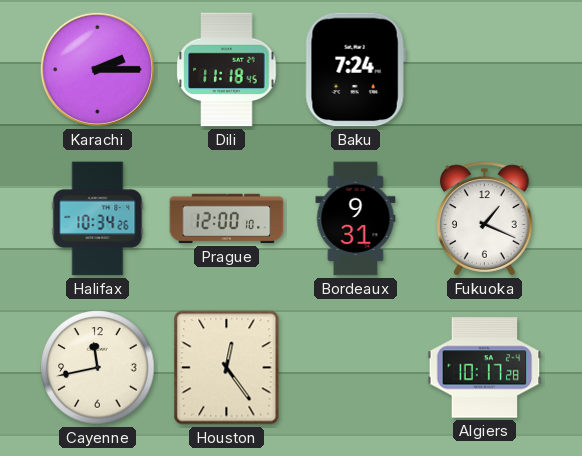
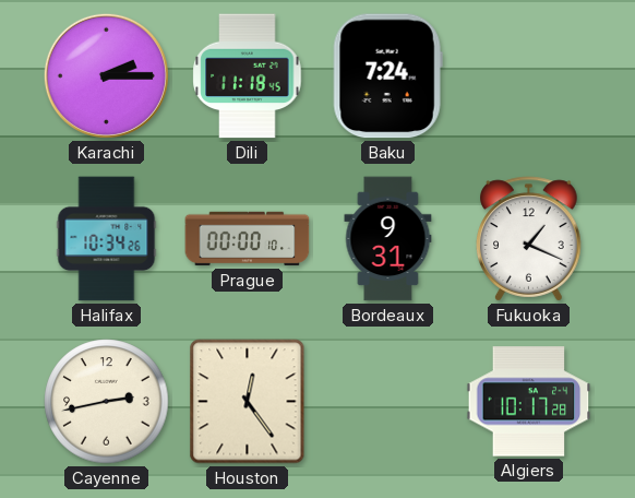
Prague: 12:00 -> 00:00
Cayenne: 11:43 -> 2:43
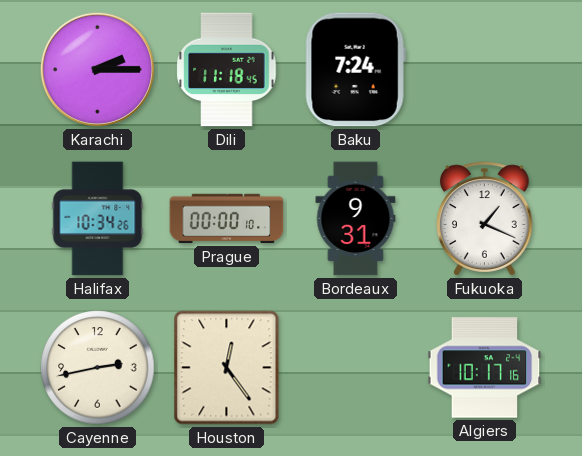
Algiers: 10:17:28 -> 10:17:16
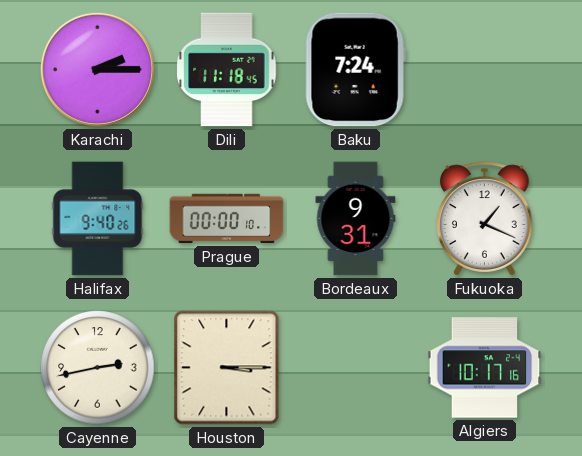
Halifax: 10:34 -> 9:40
Houston: 12:24 -> 3:15
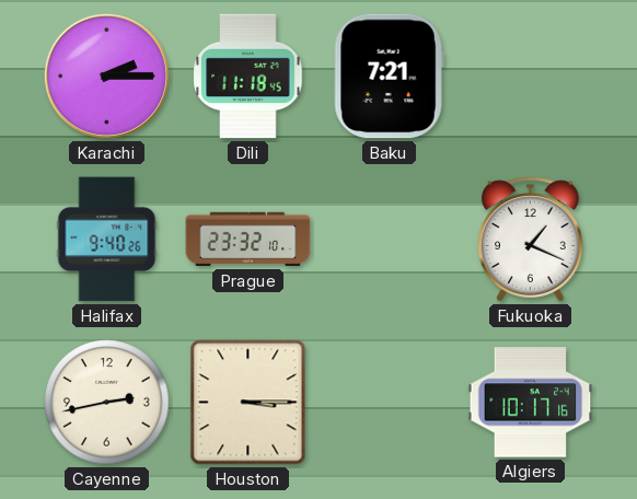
Baku: 7:24 -> 7:21
Prague: 00:00 -> 23:32
Bordeaux: 9:31 -> none
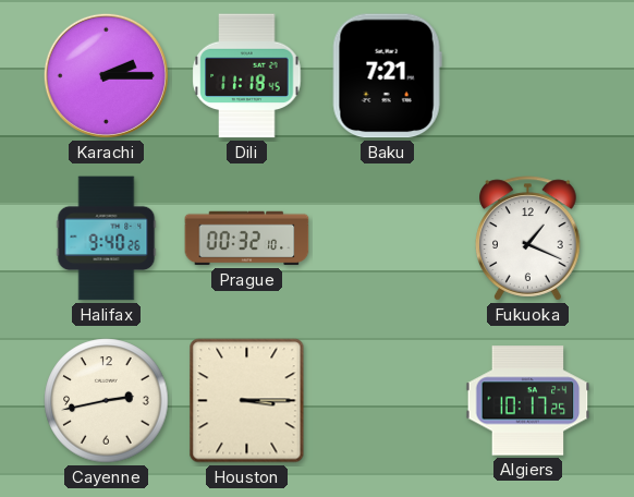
Prague: 23:32 -> 00:32
Algiers: 10:17:16 -> 10:17:25
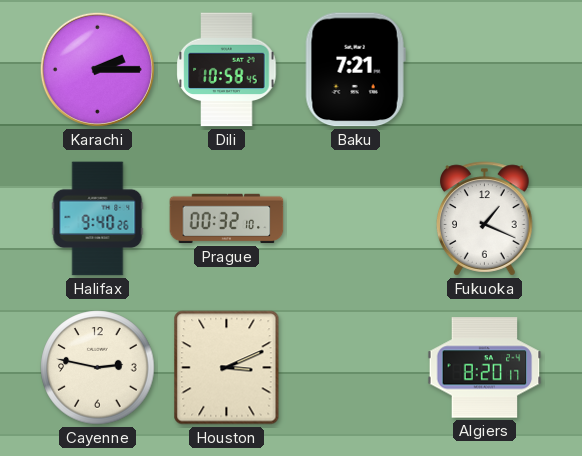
Dili: 11:18 -> 10:58
Cayenne: 2:43 -> 2:47
Houston: 3:15 -> 3:11
Algiers: 10:17 -> 8:20
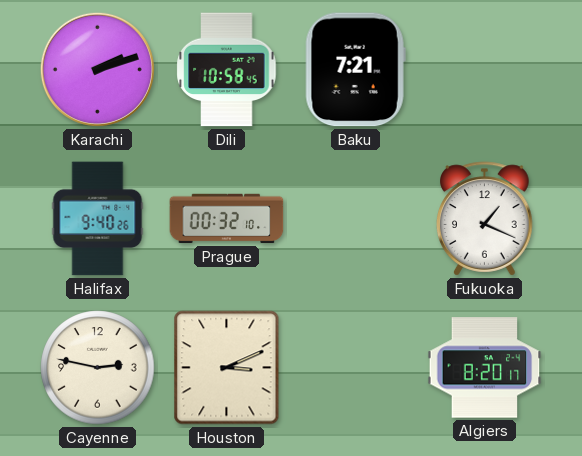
Karachi: 2:15 -> 2:12
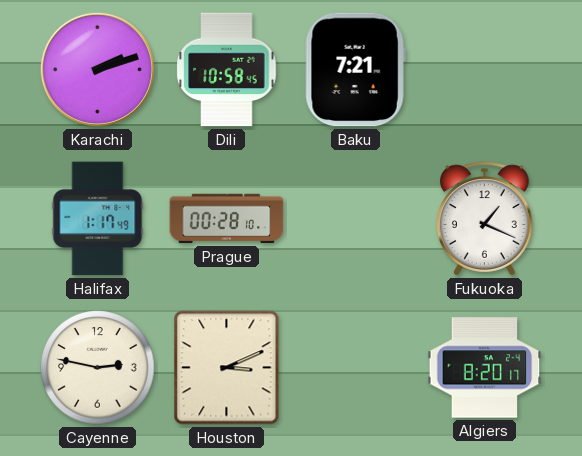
Halifax: 9:40 -> 1:17
Prague: 00:32 -> 00:28
